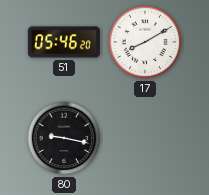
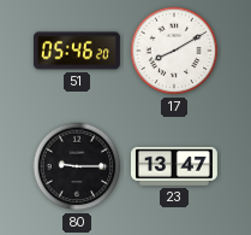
80: 9:17 -> 9:15
23: none -> 13:47
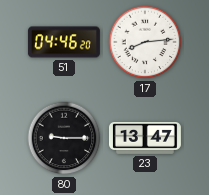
51: 05:46 -> 04:46
17: 8:10 -> 8:14
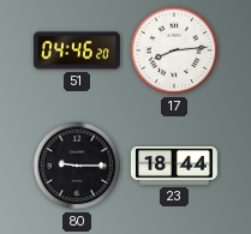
23: 13:47 -> 18:44
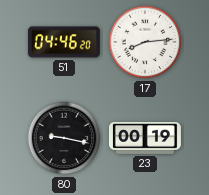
80: 9:15 -> 9:17
23: 18:44 -> 00:19
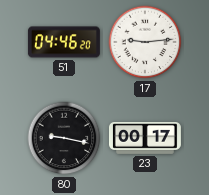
17: 8:14 -> 9:14
23: 00:19 -> 00:17
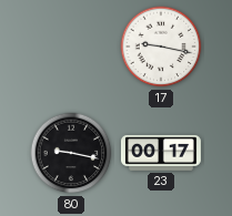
51: 04:46 -> none
17: 9:14 -> 9:17
